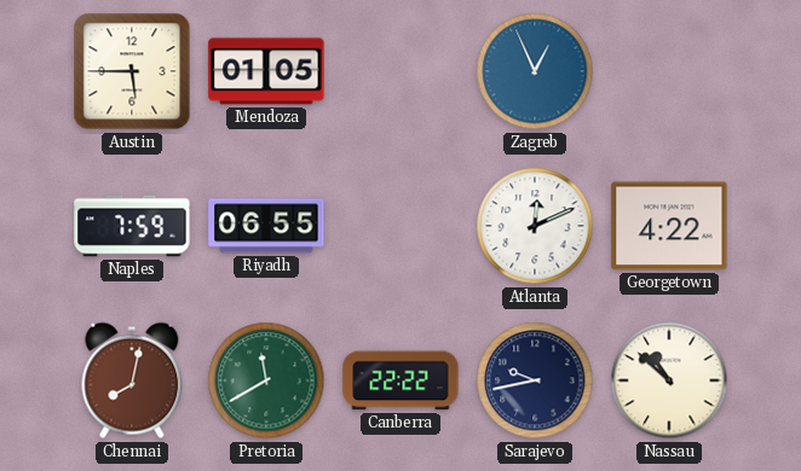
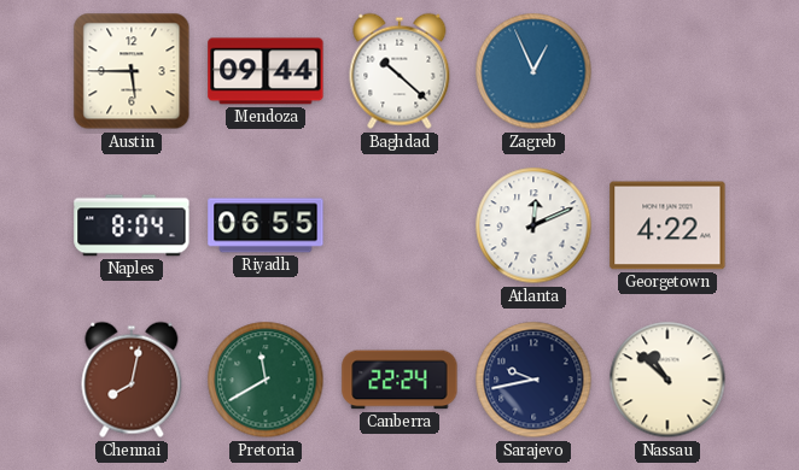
Mendoza: 01:05 -> 09:44
Baghdad: none -> 10:22
Naples: 7:59 -> 8:04
Canberra: 22:22 -> 22:24
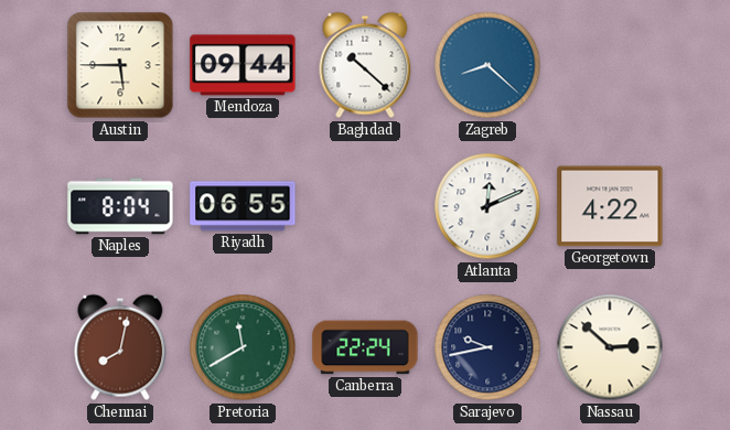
Zagreb: 12:56 -> 8:22
Nassau: 10:52 -> 2:52
